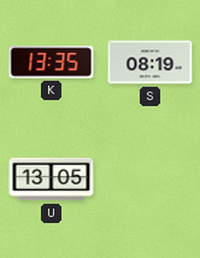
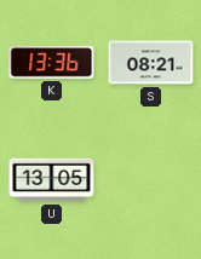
K: 13:35 -> 13:36
S: 08:19 -> 08:21
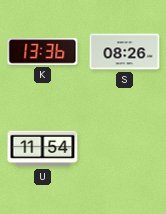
S: 08:21 -> 08:26
U: 13:05 -> 11:54
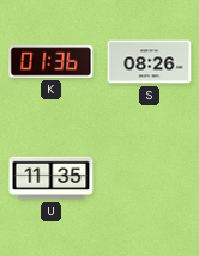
K: 13:36 -> 01:36
U: 11:54 -> 11:35
